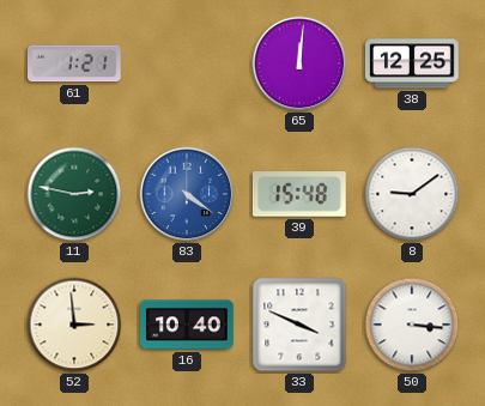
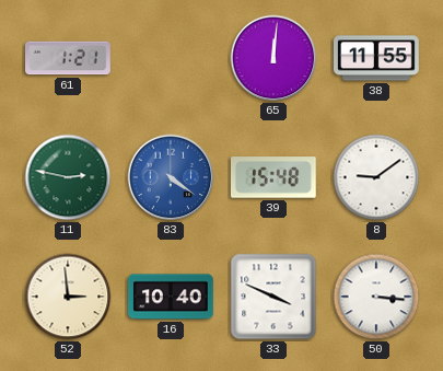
38: 12:25 -> 11:55
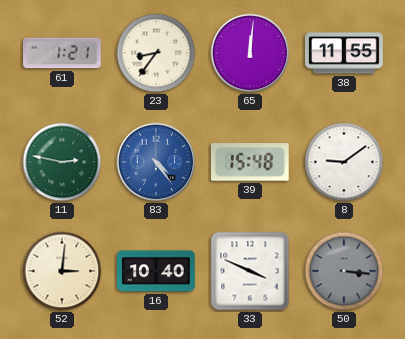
23: none -> 8:36
83: 4:21 -> 4:24
52: 2:59 -> 3:01
50 dial: white -> grey
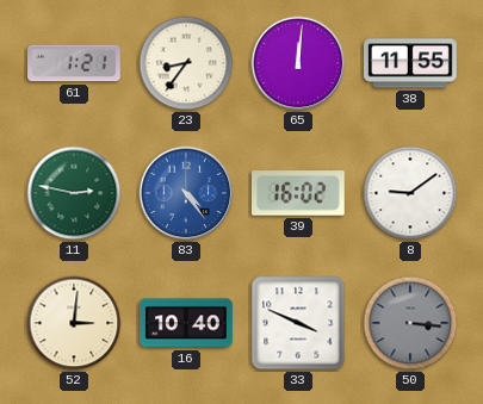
39: 15:48 -> 16:02
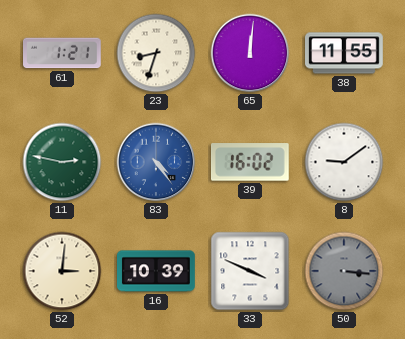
23: 8:36 -> 8:33
16: 10:40 -> 10:39
